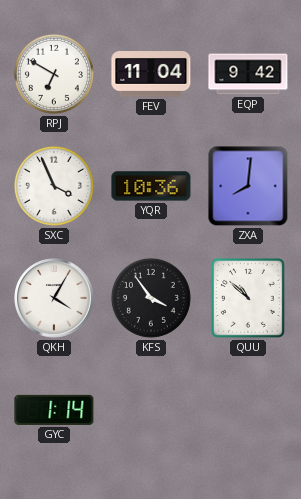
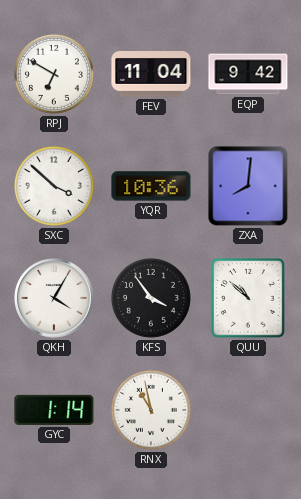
SXC: 3:56 -> 3:52
RNX: none -> 10:58
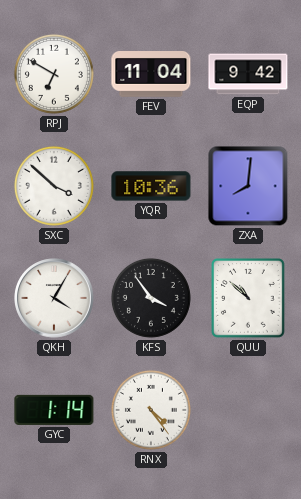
RNX: 10:58 -> 4:24
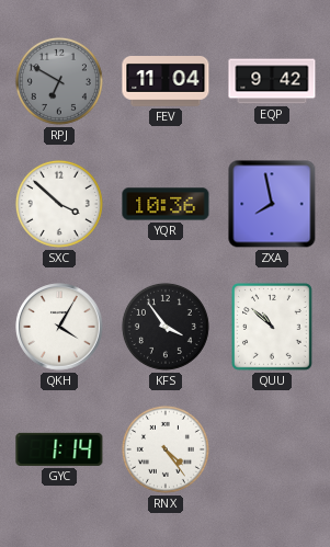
RPJ dial: white -> grey
ZXA: 8:01 -> 7:58
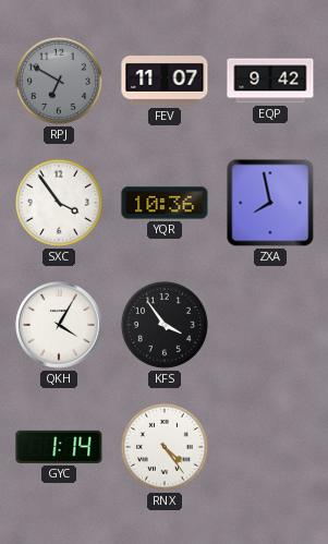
FEV: 11:04 -> 11:07
SXC: 3:52 -> 3:54
QUU: 10:52 -> none
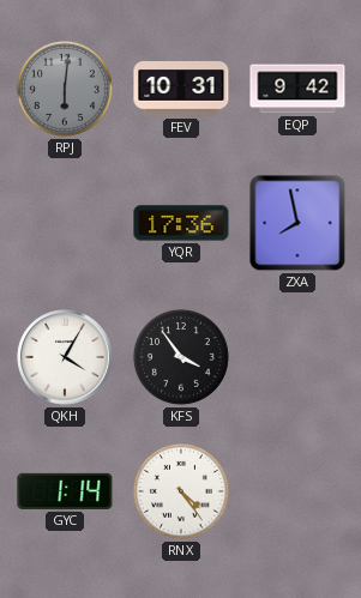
RPJ: 6:50 -> 6:01
FEV: 11:07 -> 10:31
SXC: 3:54 -> none
YQR: 10:36 -> 17:36
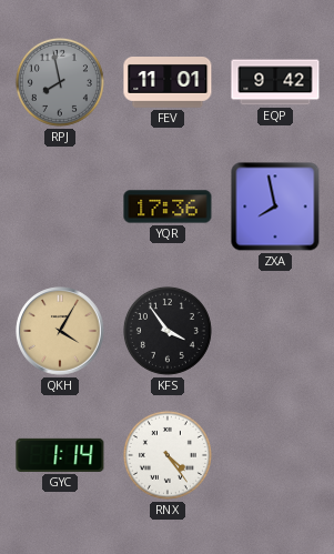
RPJ: 6:01 -> 7:58
FEV: 10:31 -> 11:01
QKH dial: white -> champagne
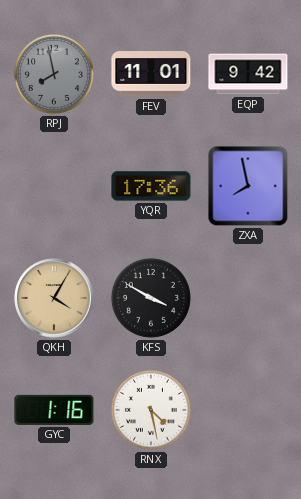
KFS: 3:54 -> 3:50
GYC: 1:14 -> 1:16
RNX: 4:24 -> 4:28
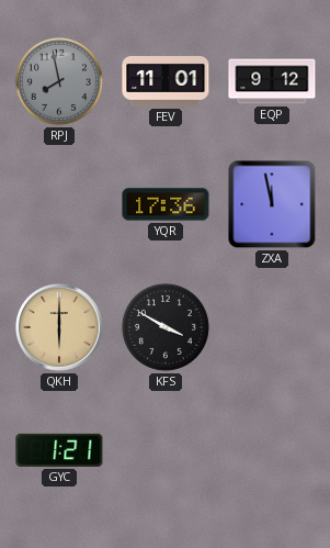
EQP: 9:42 -> 9:12
ZXA: 7:58 -> 11:58
QKH: 4:05 -> 6:00
GYC: 1:16 -> 1:21
RNX: 4:28 -> none
